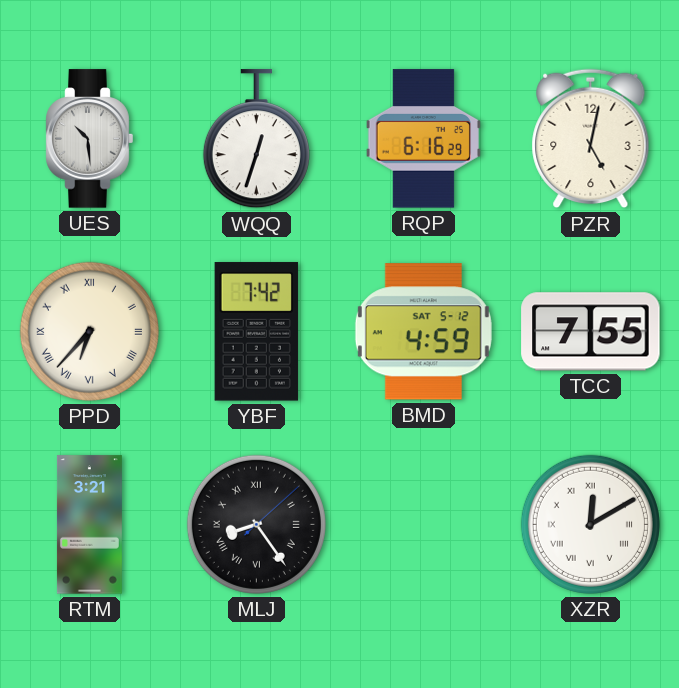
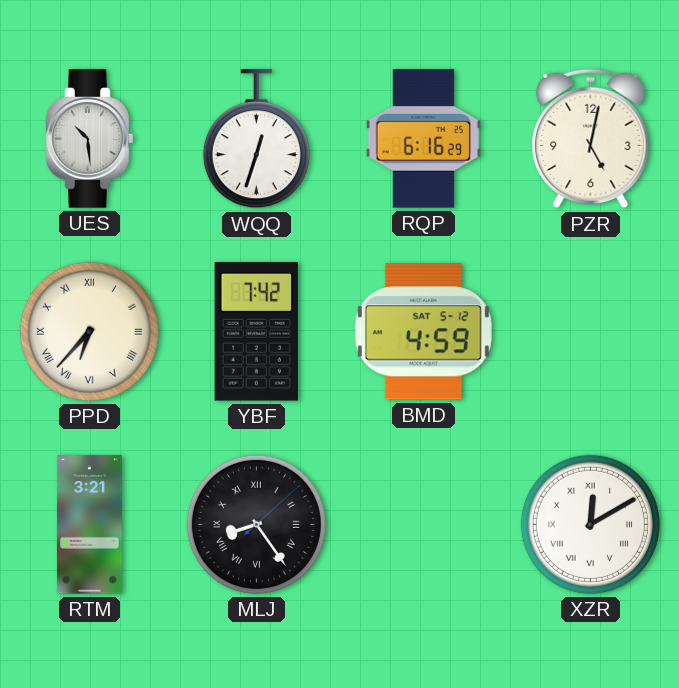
TCC: 7:55 -> none
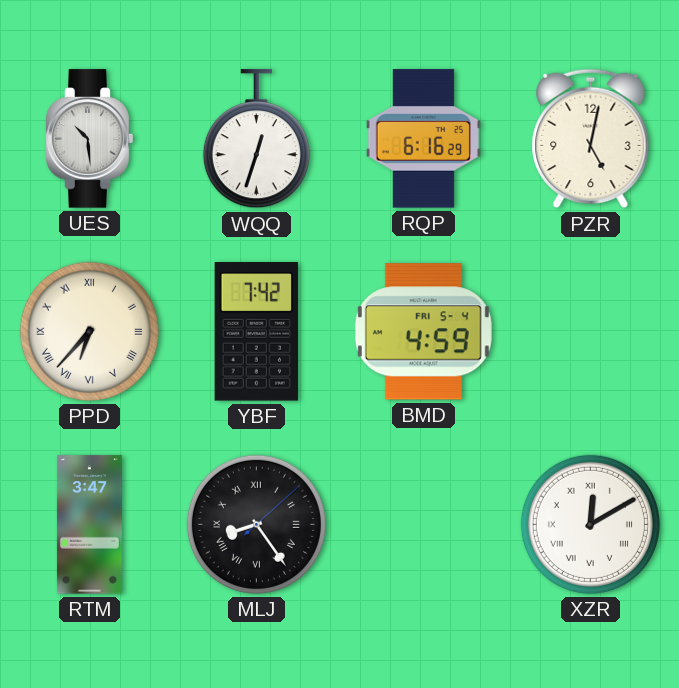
BMD date: SAT 5-12 -> FRI 5-4
RTM: 3:21 -> 3:47
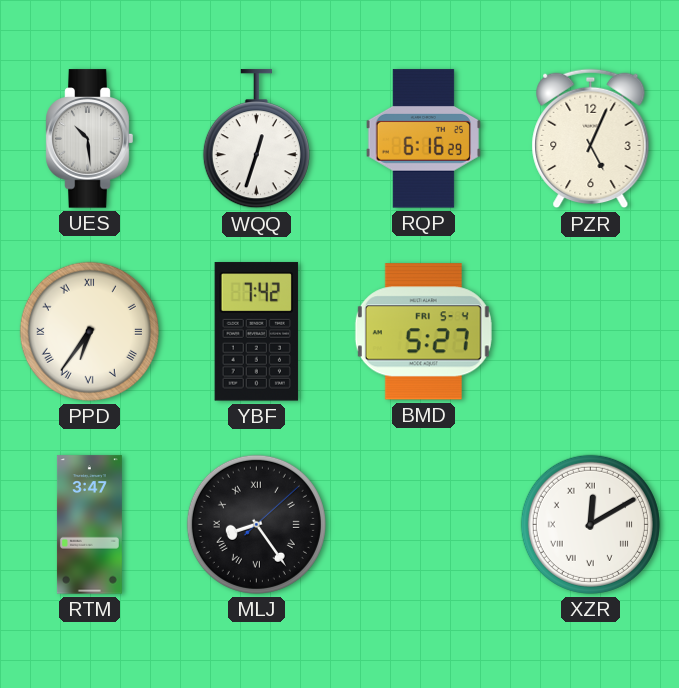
PZR: 5:02 -> 5:04
PPD: 6:37 -> 6:36
BMD: 4:59 -> 5:27
